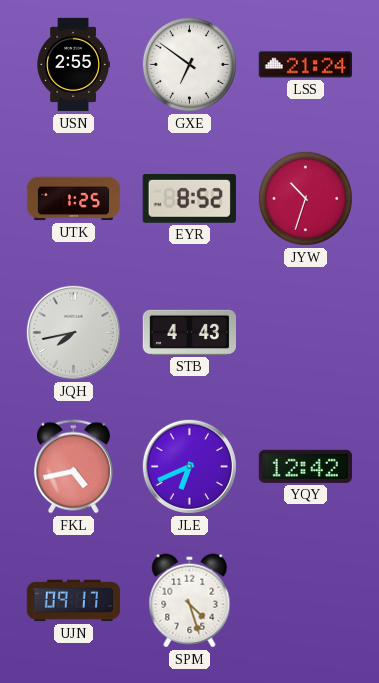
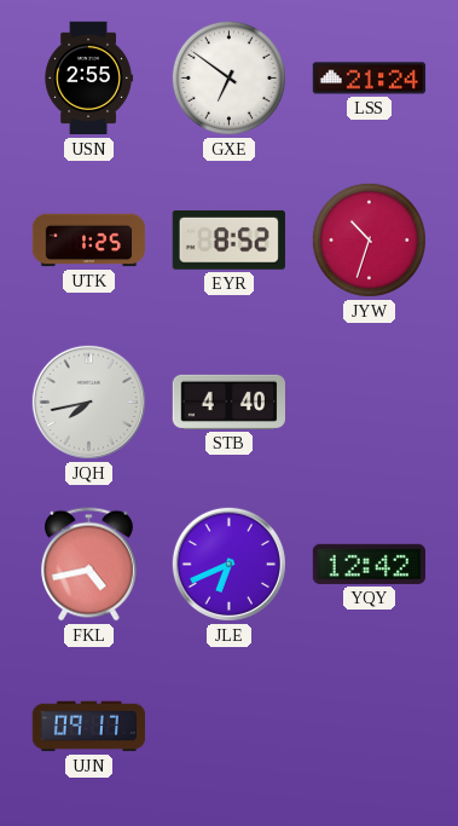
STB: 4:43 -> 4:40
SPM: 4:27 -> none
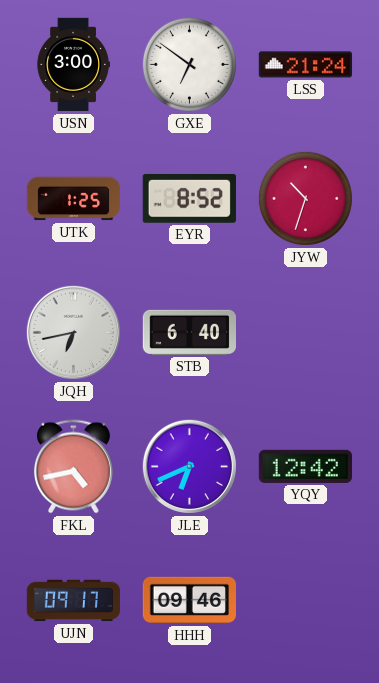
USN: 2:55 -> 3:00
JQH: 7:43 -> 6:43
STB: 4:40 -> 6:40
HHH: none -> 09:46
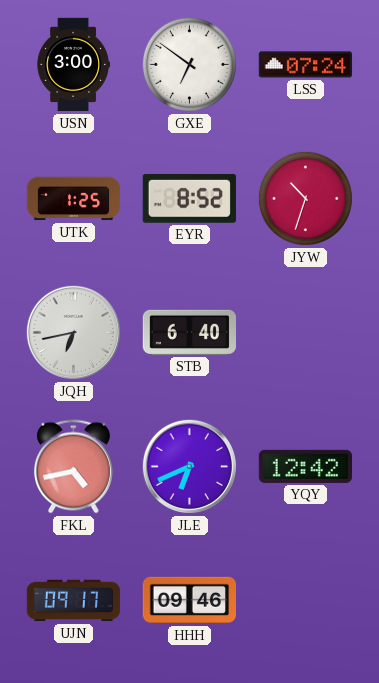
LSS: 21:24 -> 07:24
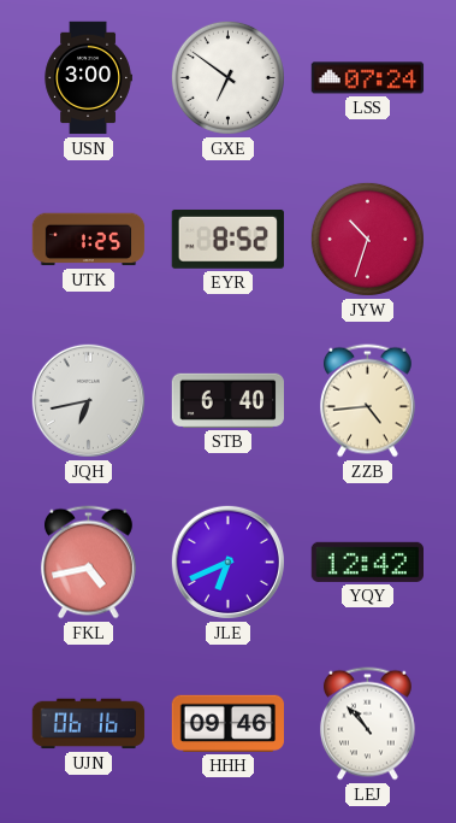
ZZB: none -> 4:44
UJN: 09:17 -> 06:16
LEJ: none -> 10:53
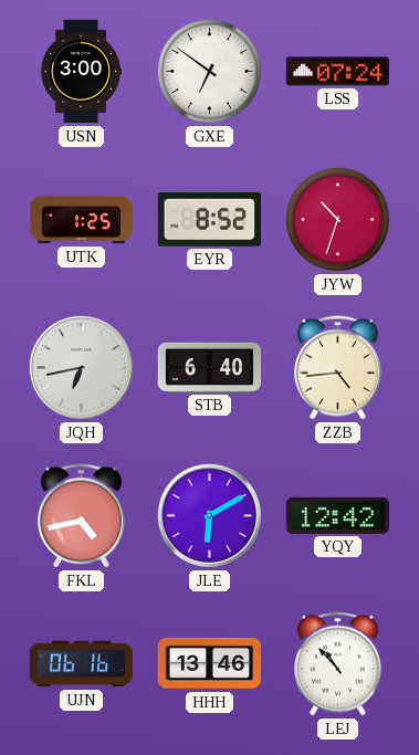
JLE: 6:41 -> 6:10
HHH: 09:46 -> 13:46
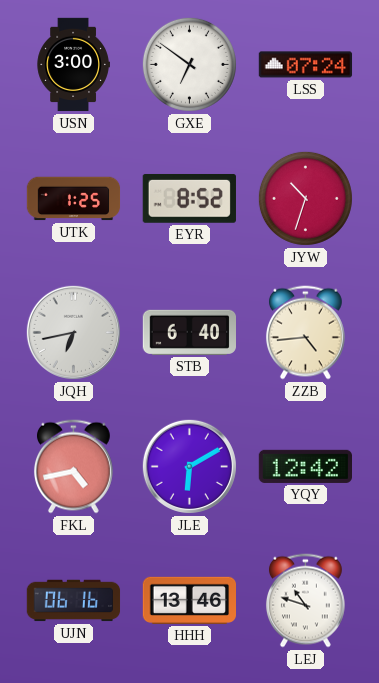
LEJ: 10:53 -> 10:48
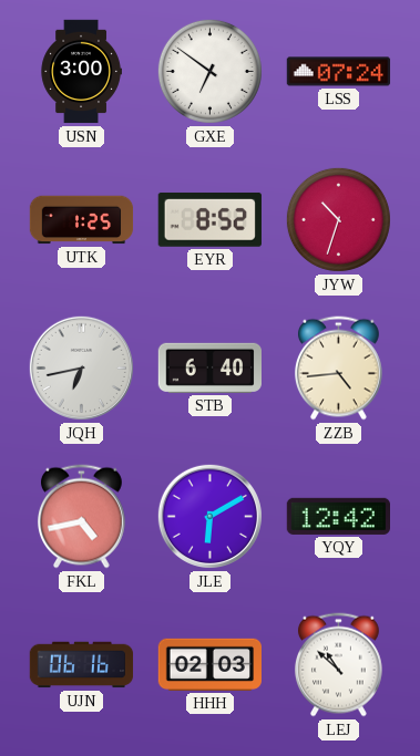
HHH: 13:46 -> 02:03
LEJ: 10:48 -> 10:52
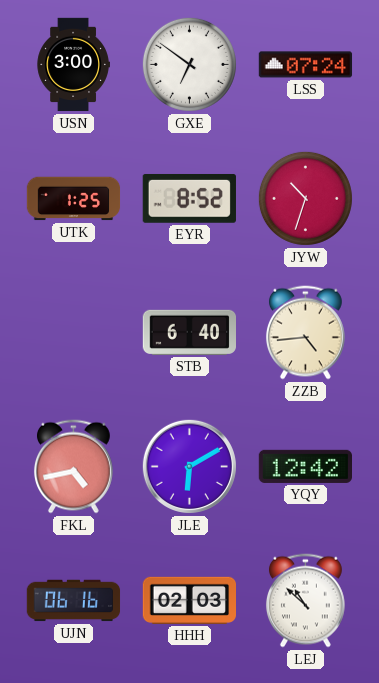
JQH: 6:43 -> none
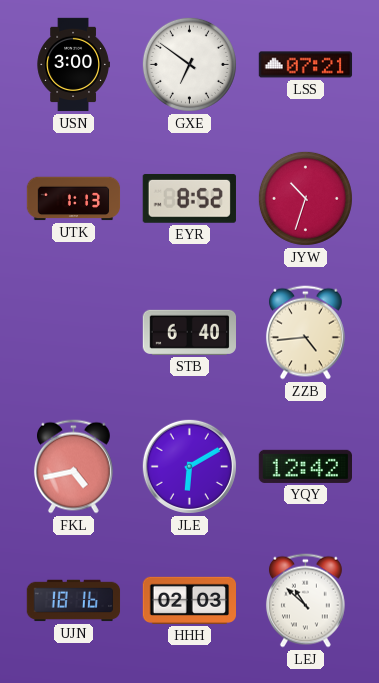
LSS: 07:24 -> 07:21
UTK: 1:25 -> 1:13
UJN: 06:16 -> 18:16
